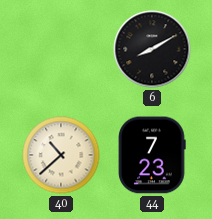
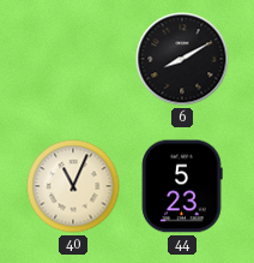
40: 10:38 -> 11:04
44: 7:23 -> 5:23
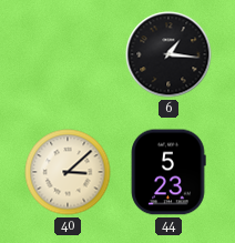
6: 8:10 -> 1:16
40: 11:04 -> 3:08
